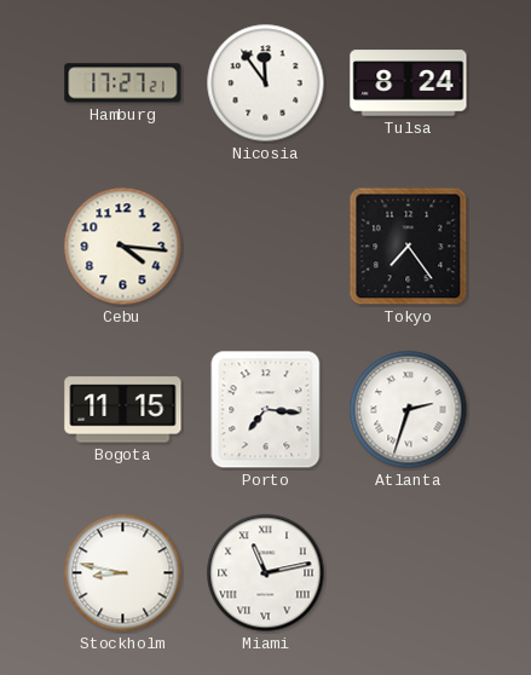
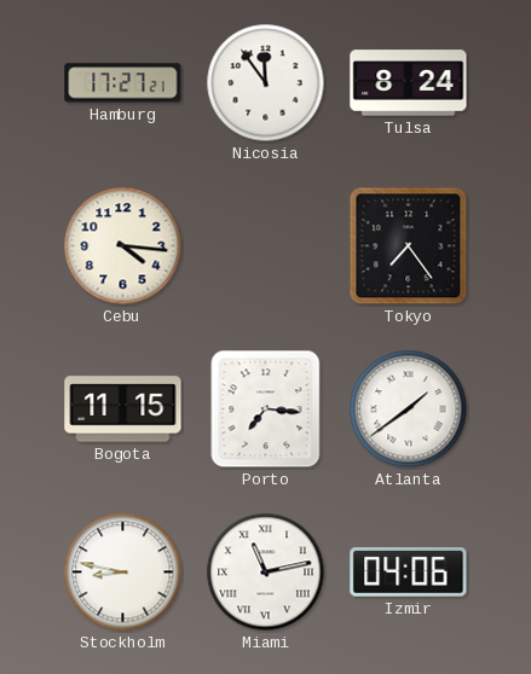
Atlanta: 2:33 -> 1:39
Izmir: none -> 04:06
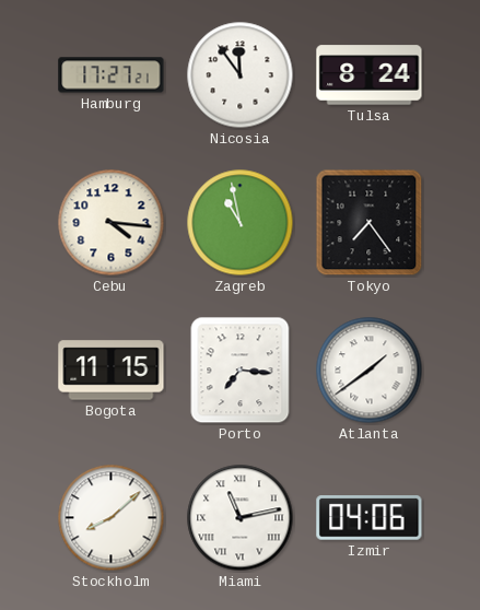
Zagreb: none -> 10:58
Stockholm: 8:47 -> 8:08
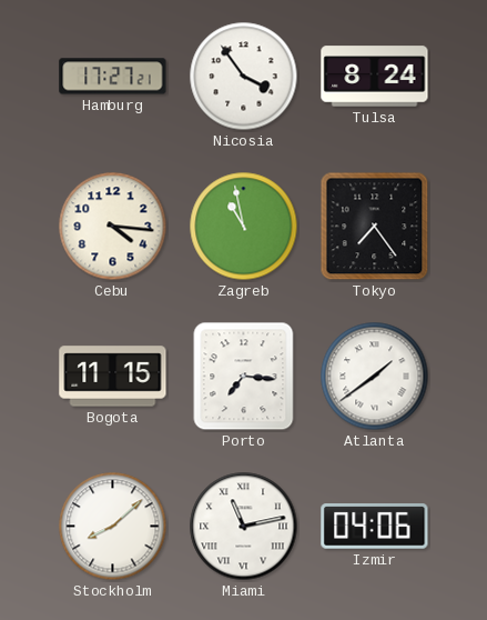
Nicosia: 11:54 -> 3:54
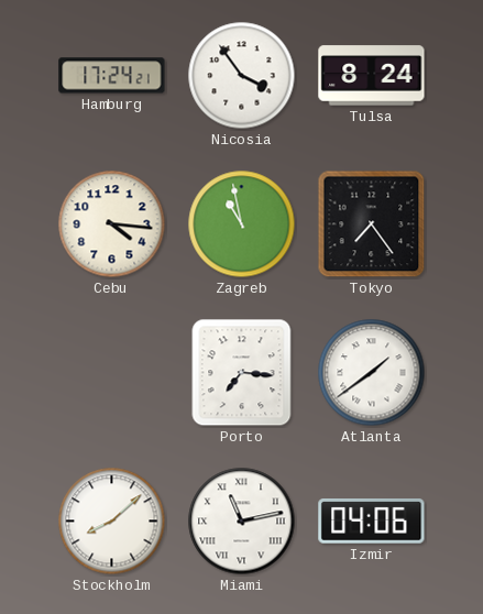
Hamburg: 17:27 -> 17:24
Bogota: 11:15 -> none
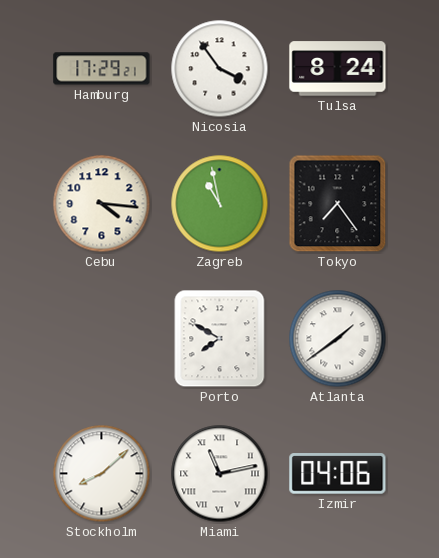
Hamburg: 17:24 -> 17:29
Porto: 7:16 -> 7:50
